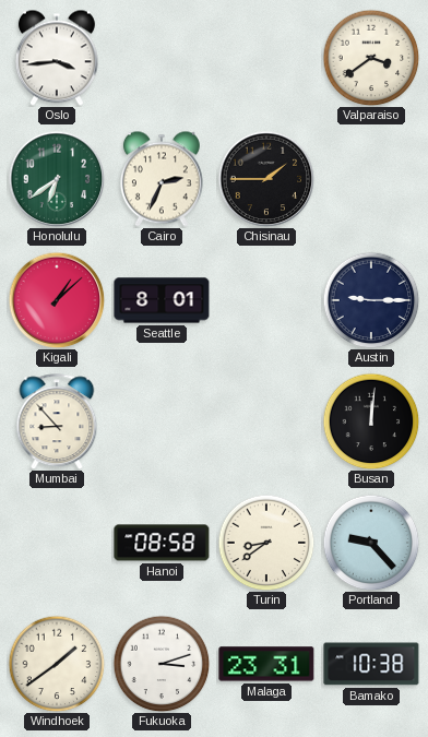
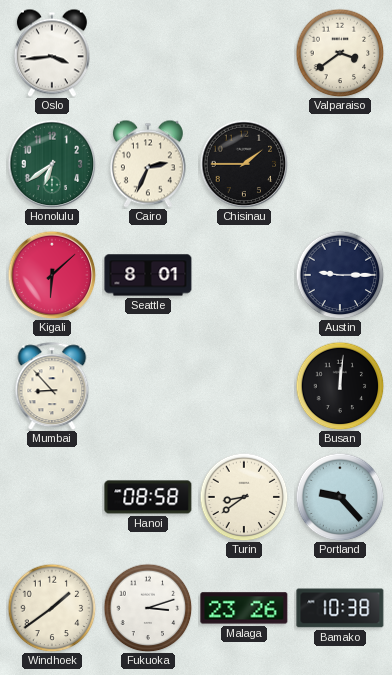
Kigali: 1:08 -> 6:08
Malaga: 23:31 -> 23:26
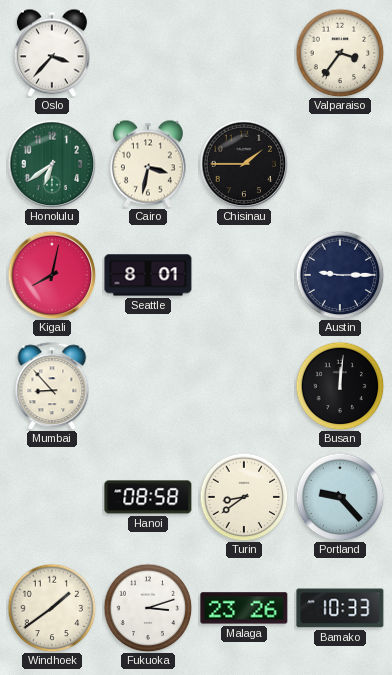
Oslo: 3:44 -> 3:37
Valparaiso: 3:39 -> 3:36
Cairo: 2:34 -> 3:32
Kigali: 6:08 -> 8:02
Bamako: 10:38 -> 10:33
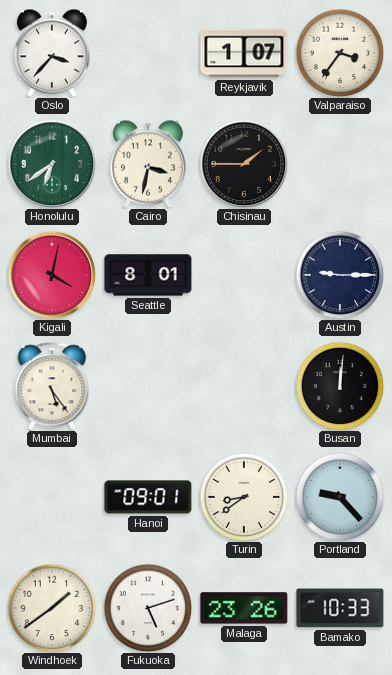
Reykjavik: none -> 1:07
Kigali: 8:02 -> 4:02
Mumbai: 8:53 -> 5:24
Hanoi: 08:58 -> 09:01
Fukuoka: 3:12 -> 5:12
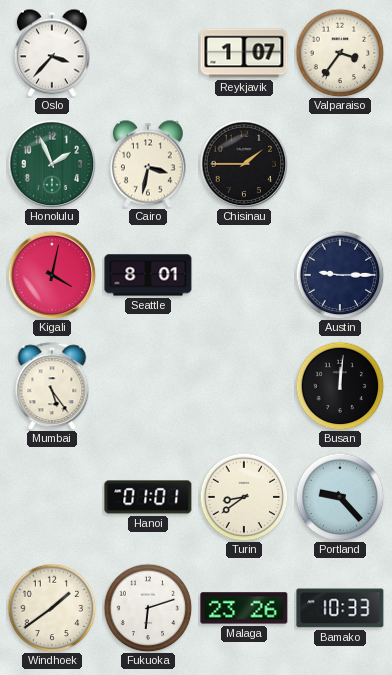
Honolulu: 6:39 -> 1:56
Hanoi: 09:01 -> 01:01
Fukuoka: 5:12 -> 6:12
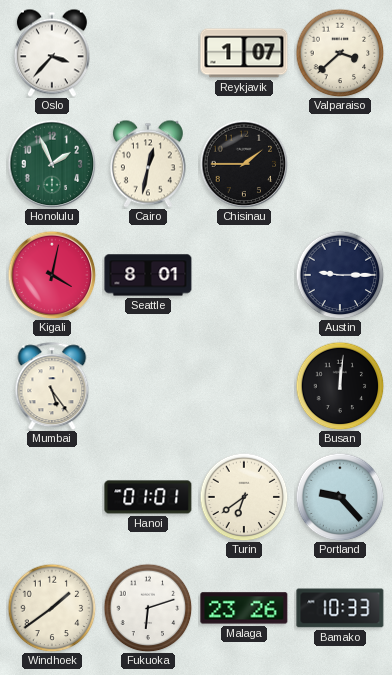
Valparaiso: 3:36 -> 3:38
Cairo: 3:32 -> 12:32
Turin: 8:39 -> 6:39
